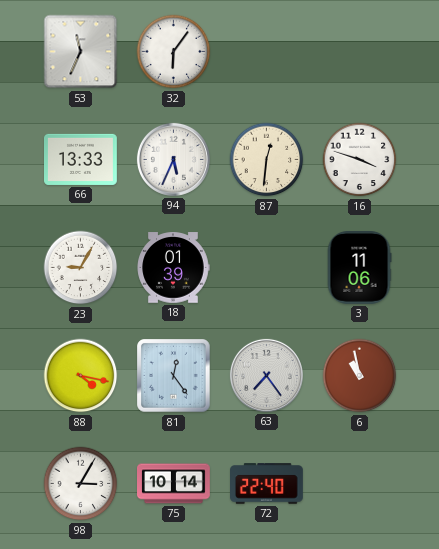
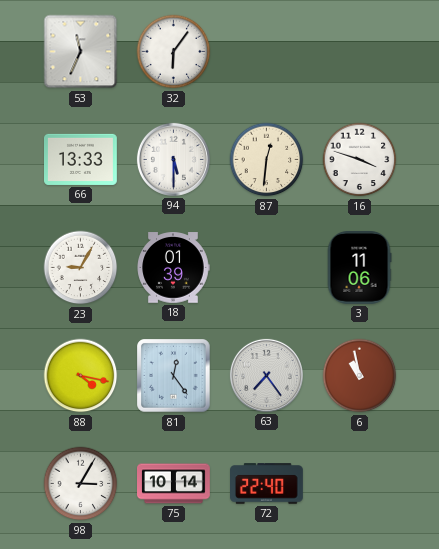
94: 5:34 -> 5:30
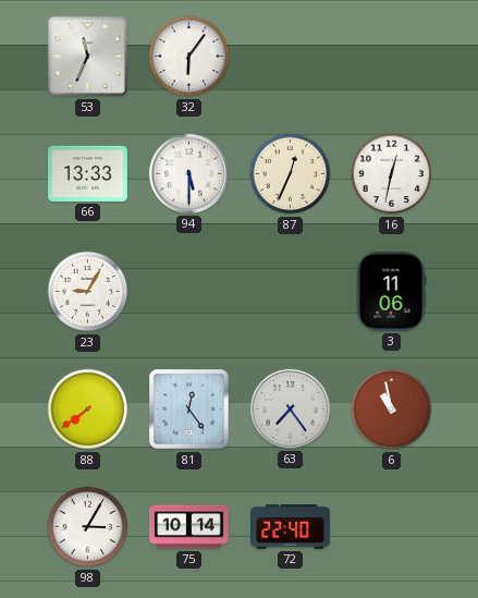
87: 12:31 -> 12:34
16: 3:48 -> 12:32
18: 01:39 -> none
88: 4:17 -> 7:39
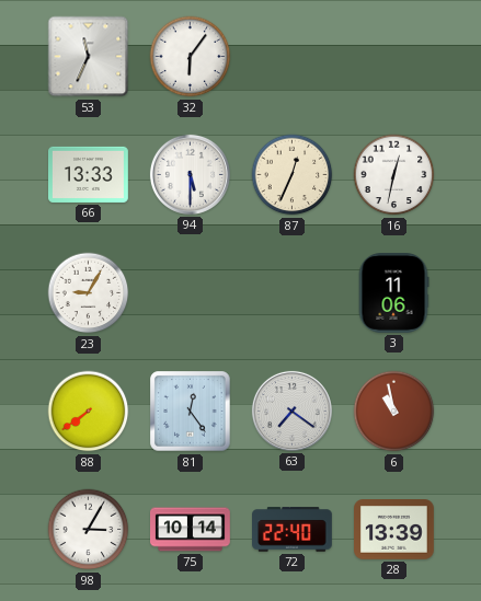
63: 7:24 -> 7:21
28: none -> 13:39
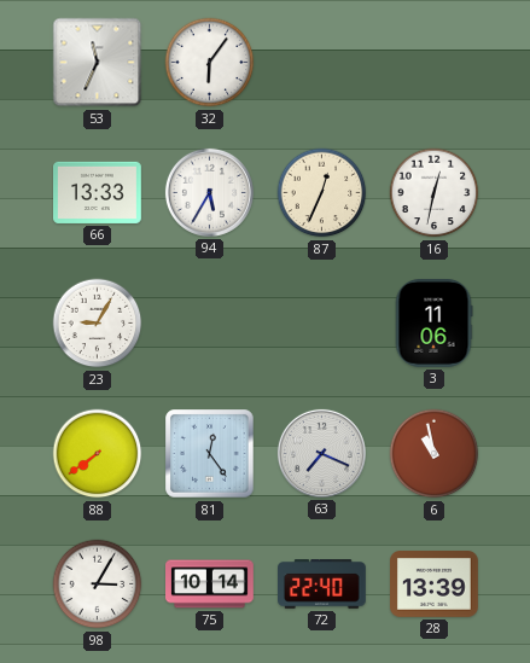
94: 5:30 -> 5:35
63: 7:21 -> 7:19
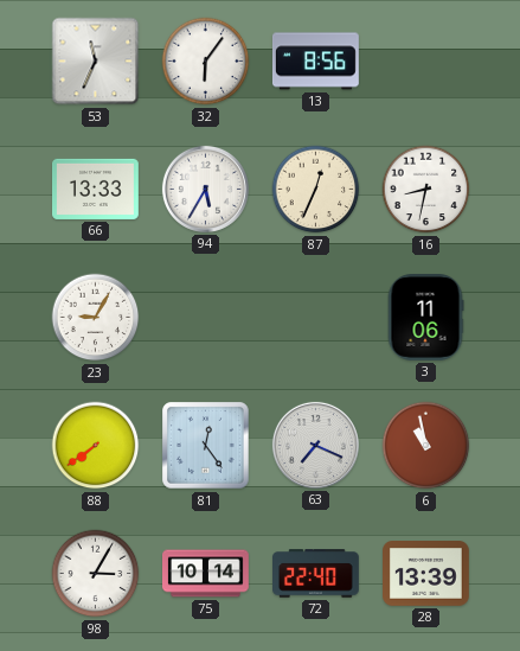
13: none -> 8:56
16: 12:32 -> 8:32
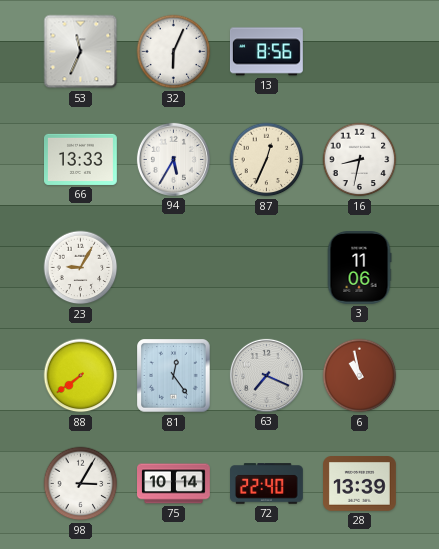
32: 6:06 -> 6:04
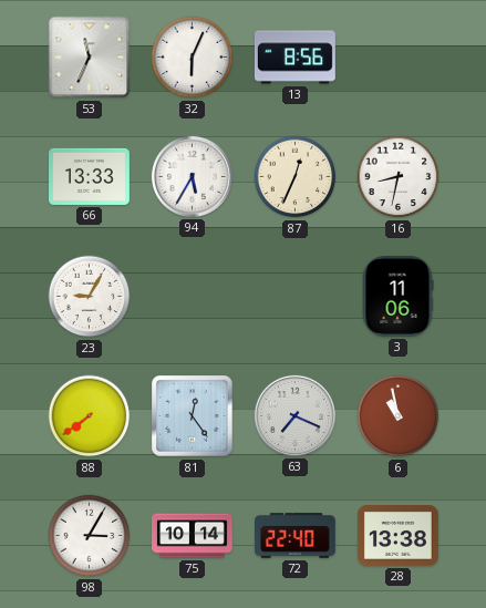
28: 13:39 -> 13:38
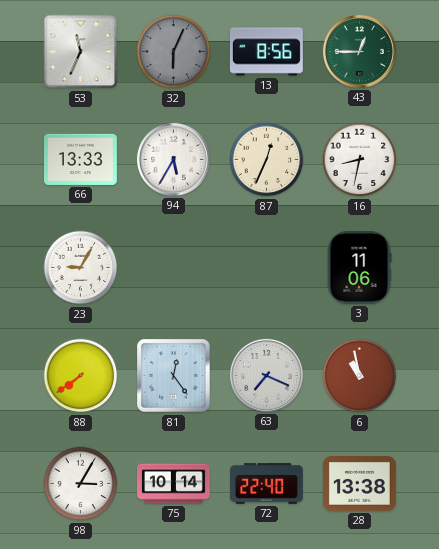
32 dial: white -> grey
43: none -> 12:45
